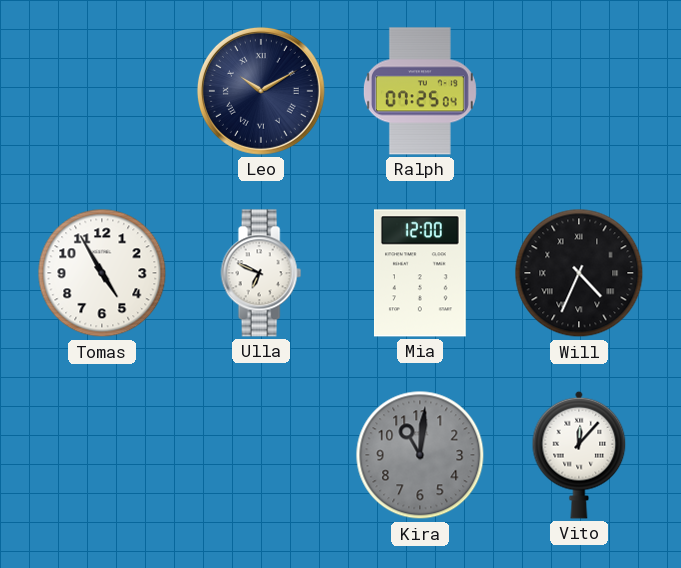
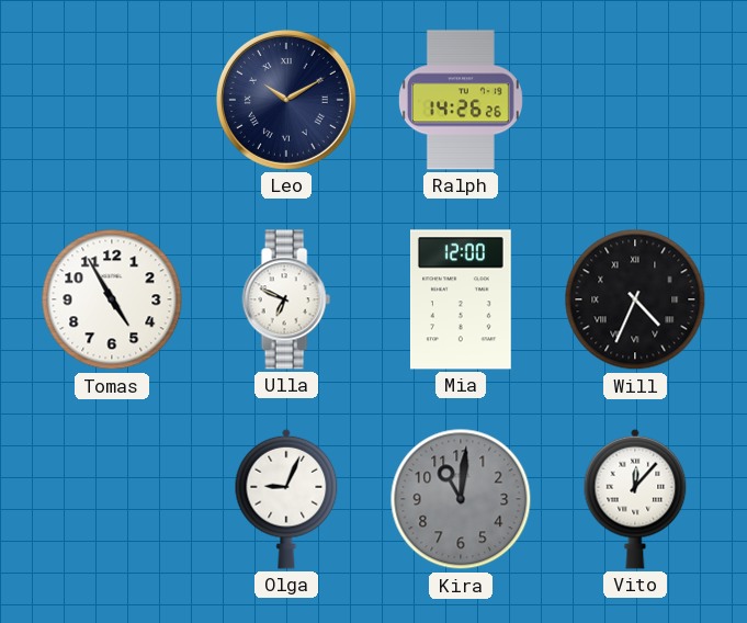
Ralph: 07:25 -> 14:26
Olga: none -> 9:04
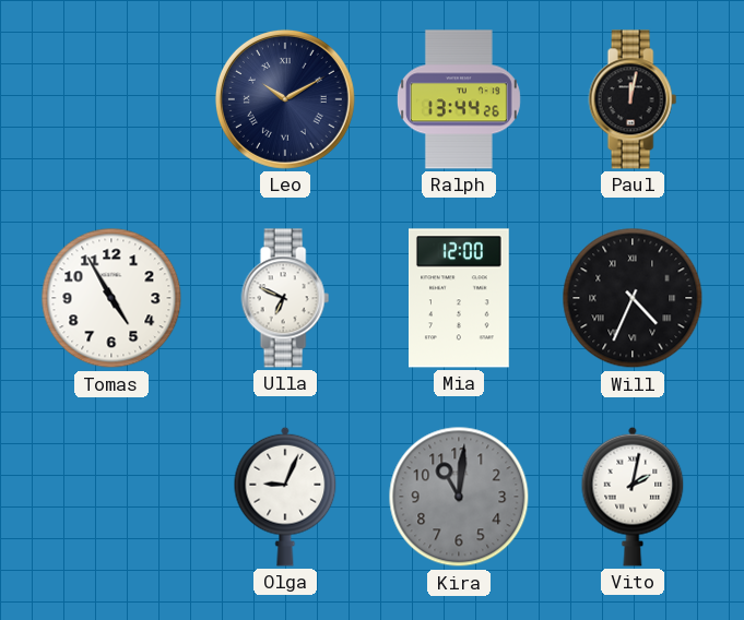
Ralph: 14:26 -> 13:44
Paul: none -> 12:02
Vito: 12:07 -> 2:02
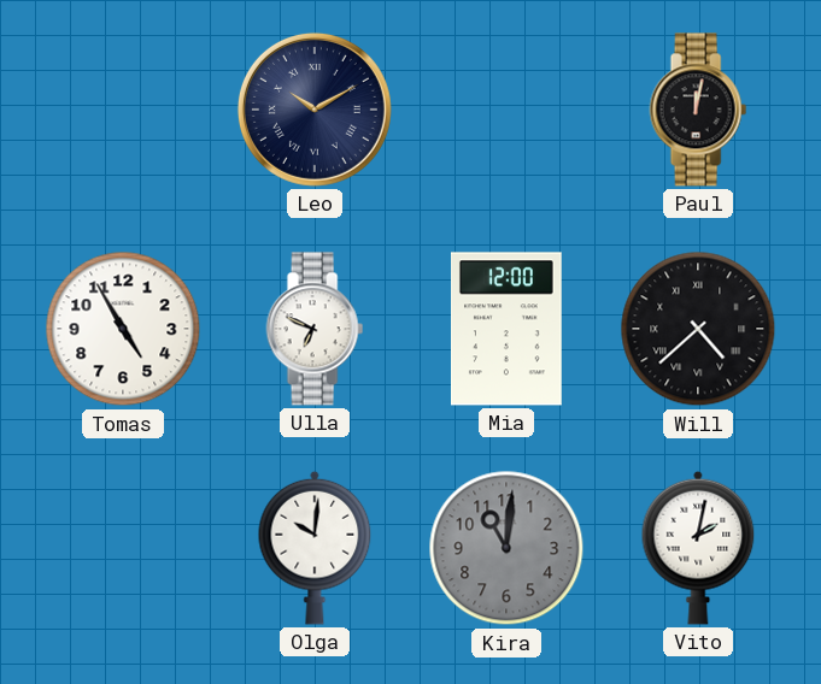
Ralph: 13:44 -> none
Will: 4:34 -> 4:38
Olga: 9:04 -> 10:01
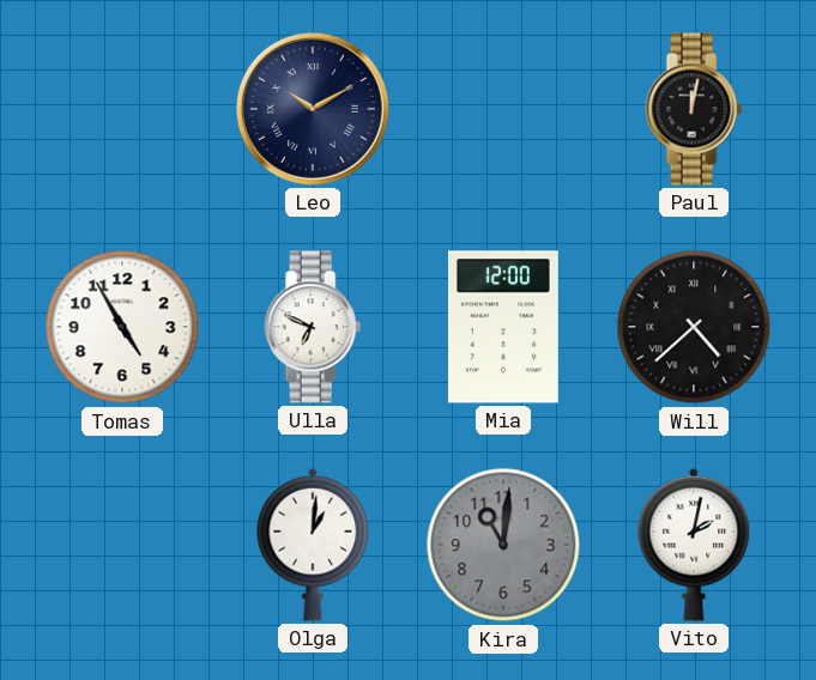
Olga: 10:01 -> 1:01
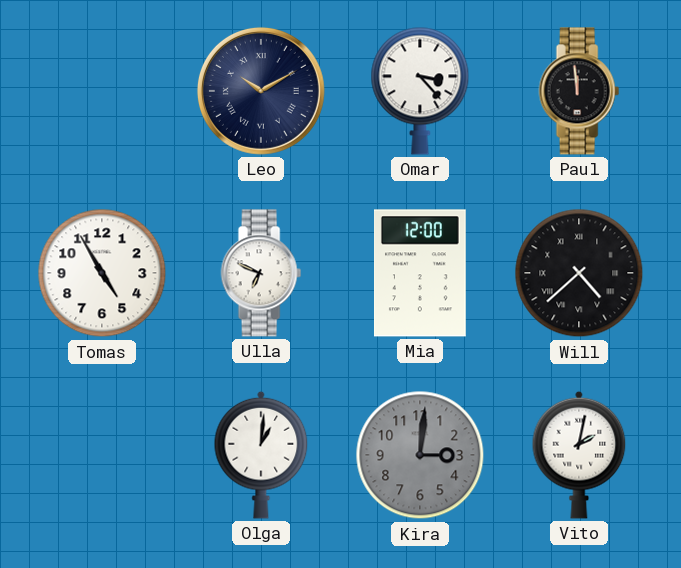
Omar: none -> 3:23
Paul: 12:02 -> 11:59
Kira: 11:01 -> 3:01
